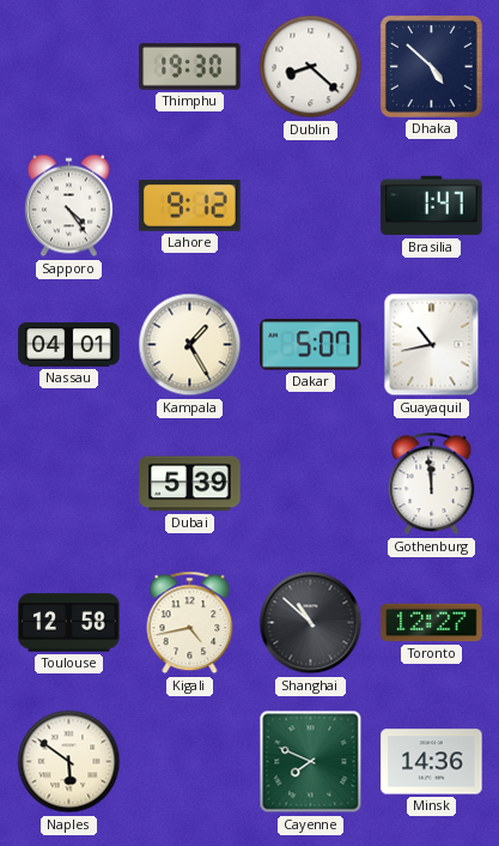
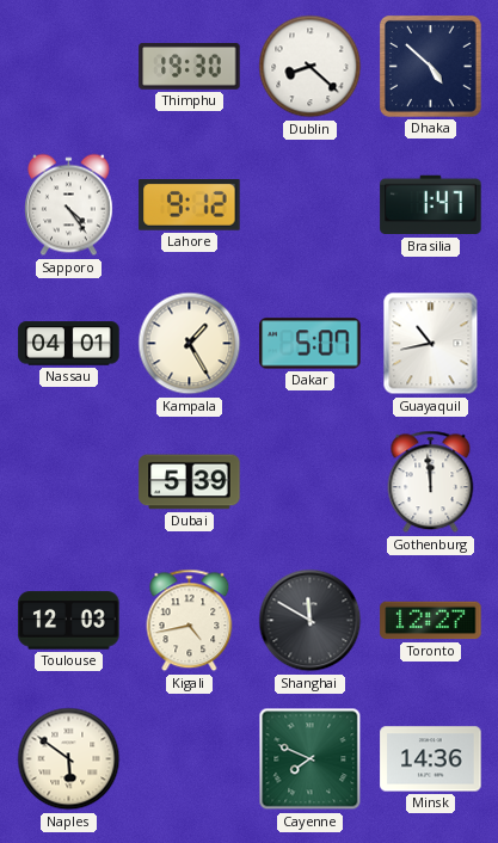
Toulouse: 12:58 -> 12:03
Shanghai: 10:52 -> 11:50
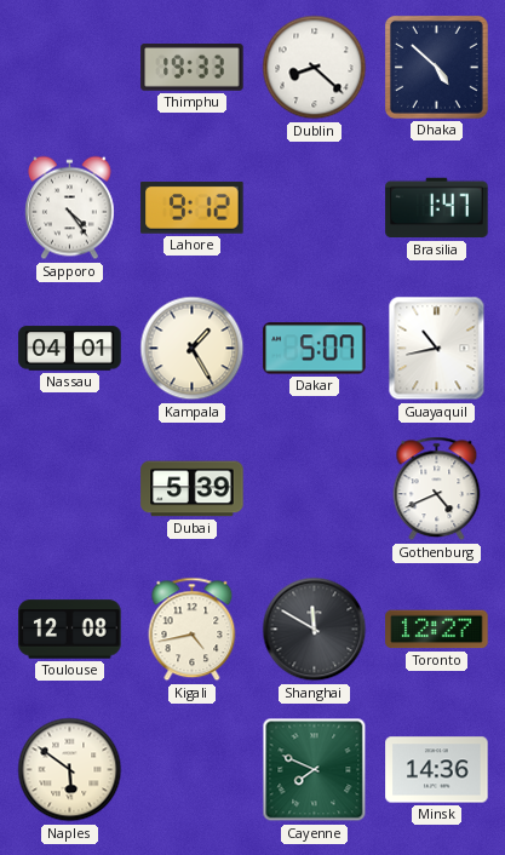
Thimphu: 19:30 -> 19:33
Gothenburg: 11:59 -> 4:41
Toulouse: 12:03 -> 12:08
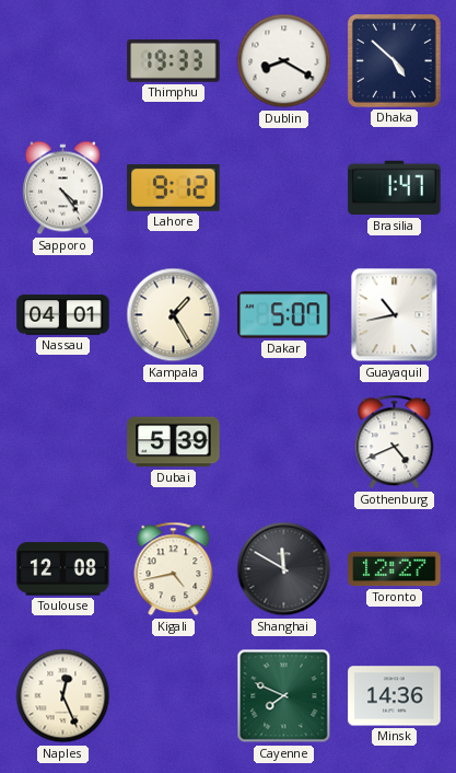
Dublin: 8:22 -> 8:20
Naples: 5:51 -> 12:26
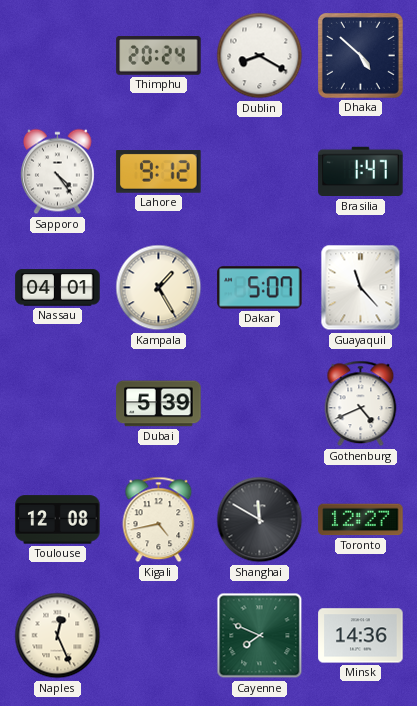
Thimphu: 19:33 -> 20:24
Guayaquil: 10:43 -> 11:23
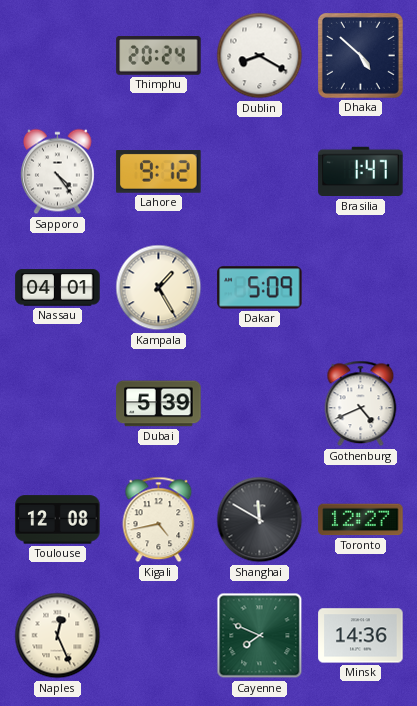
Dakar: 5:07 -> 5:09
Guayaquil: 11:23 -> none
